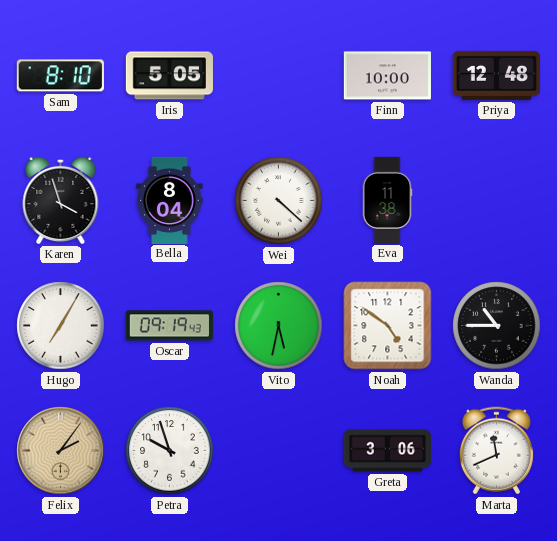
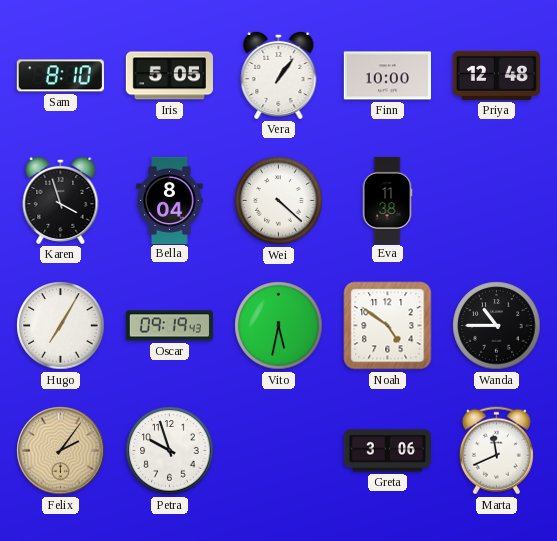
Vera: none -> 1:06
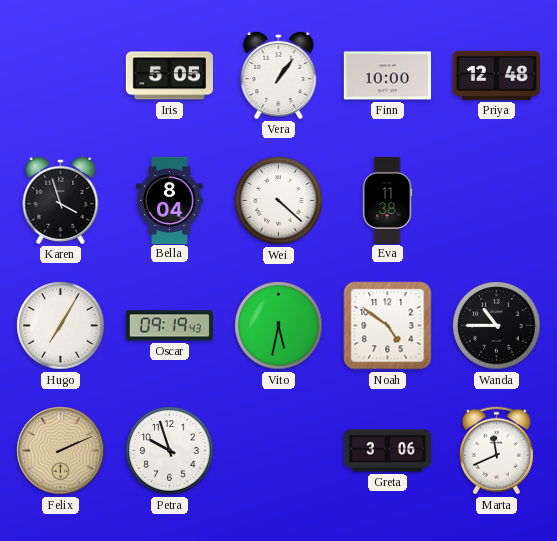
Sam: 8:10 -> none
Felix: 2:06 -> 2:11
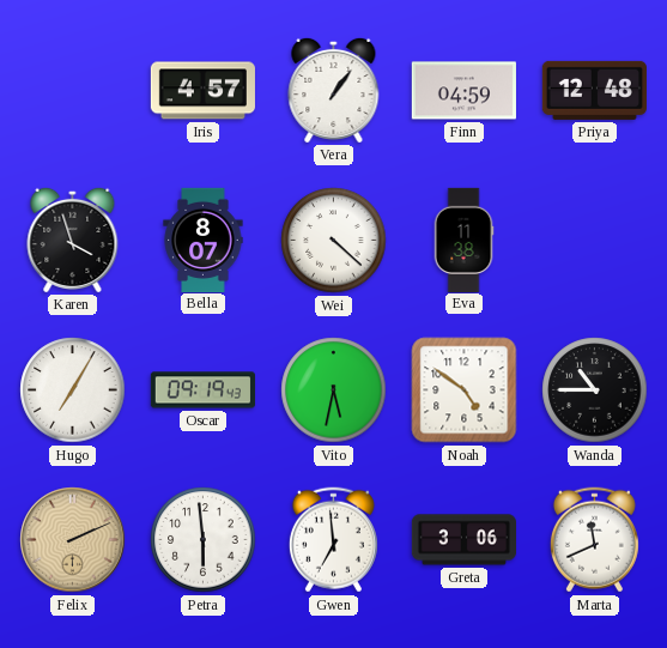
Iris: 5:05 -> 4:57
Finn: 10:00 -> 04:59
Bella: 8:04 -> 8:07
Petra: 9:57 -> 5:59
Gwen: none -> 6:59
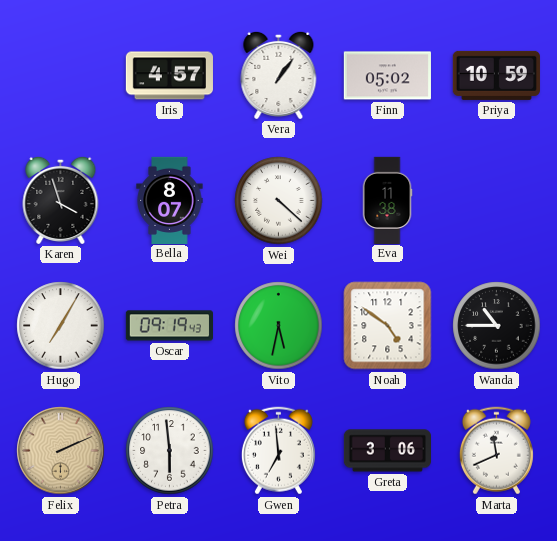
Finn: 04:59 -> 05:02
Priya: 12:48 -> 10:59
